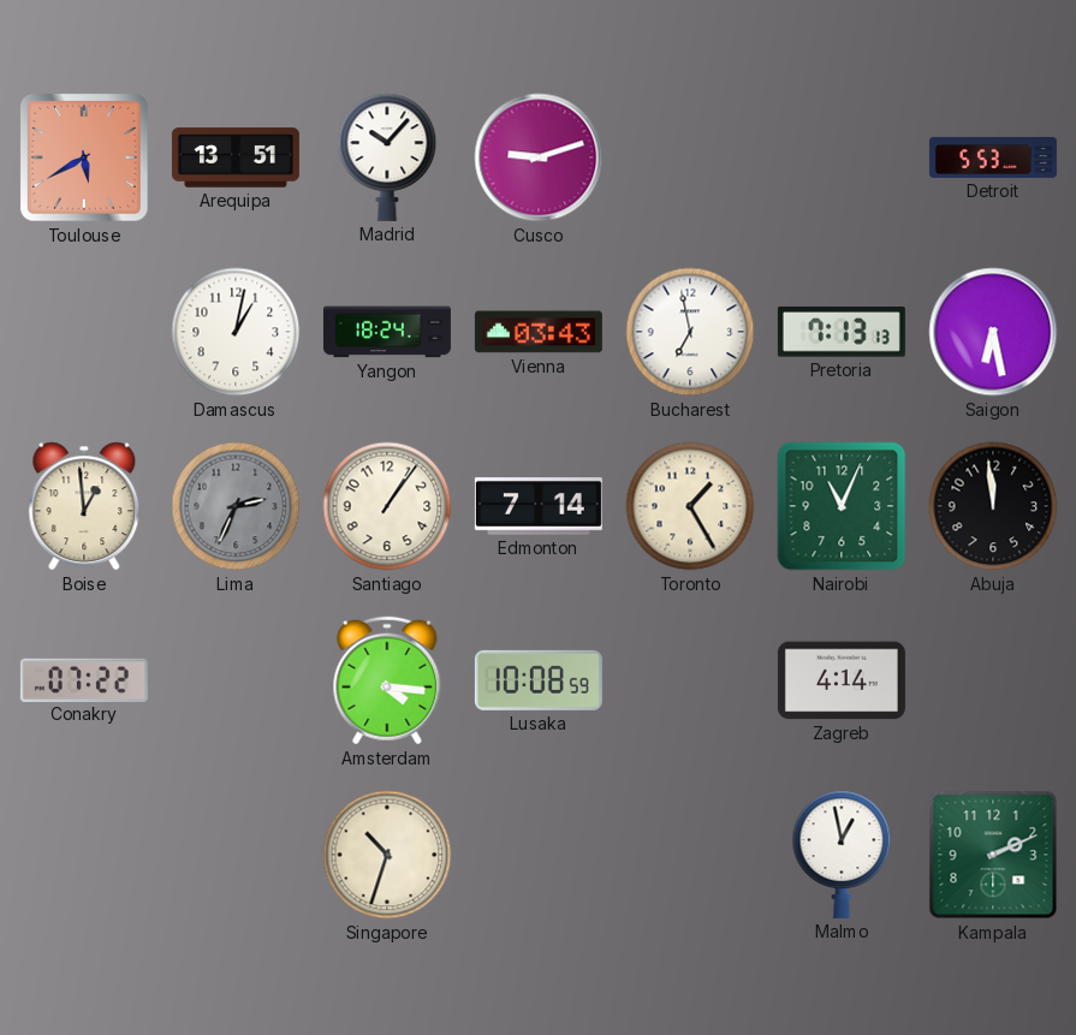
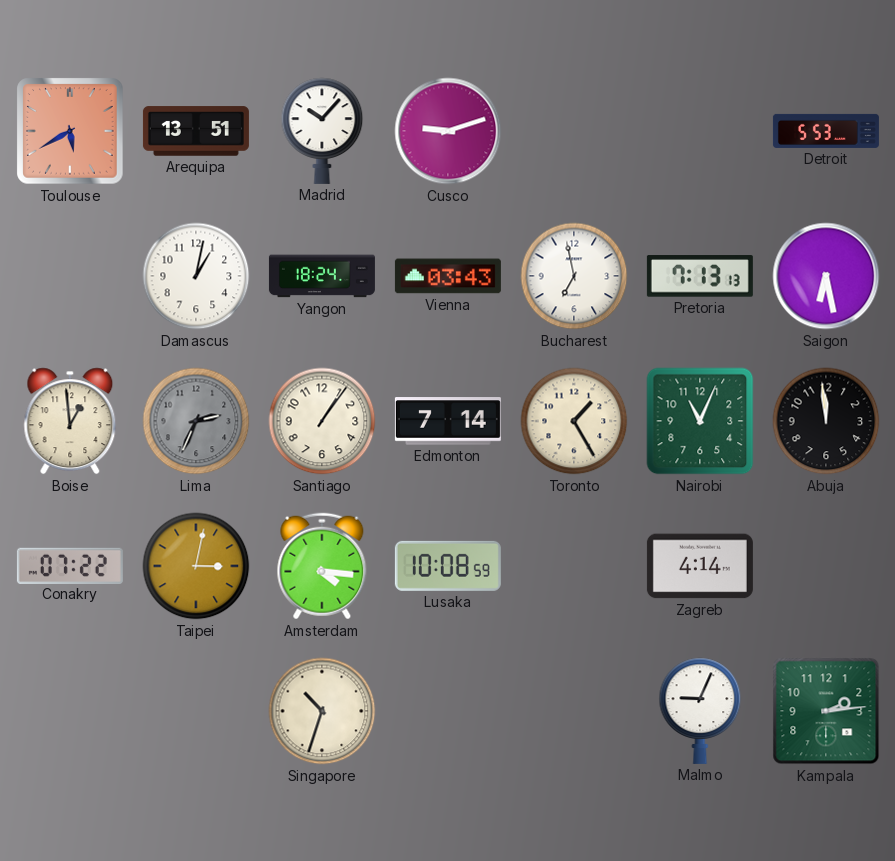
Taipei: none -> 3:02
Malmo: 12:58 -> 9:04
Kampala: 2:11 -> 2:14
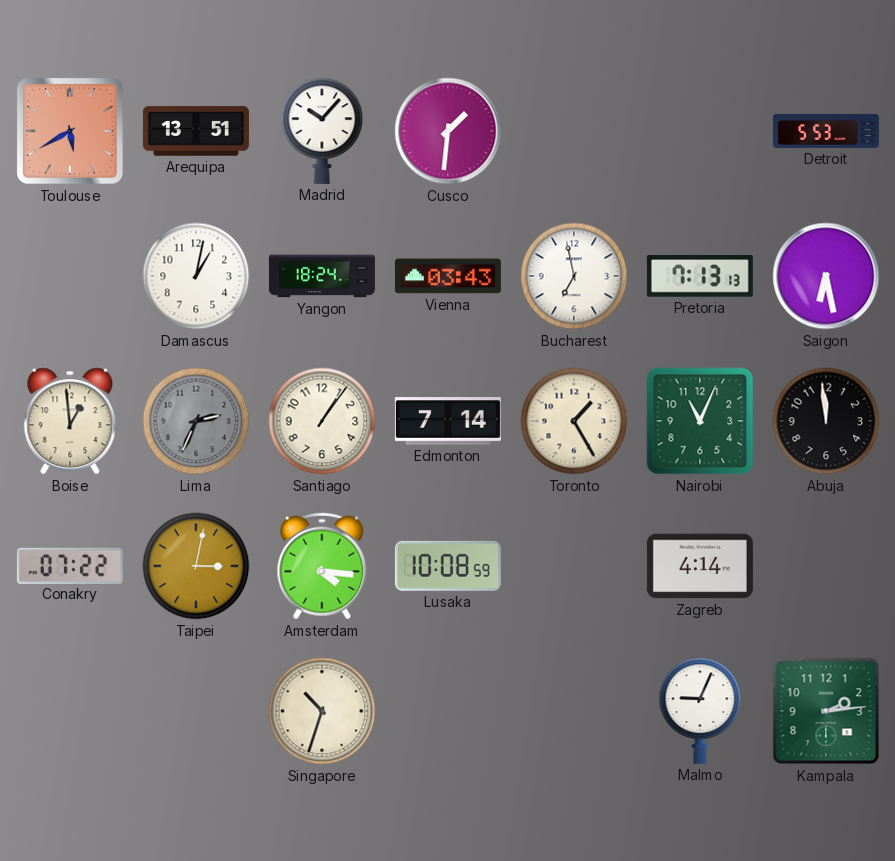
Cusco: 9:12 -> 1:31
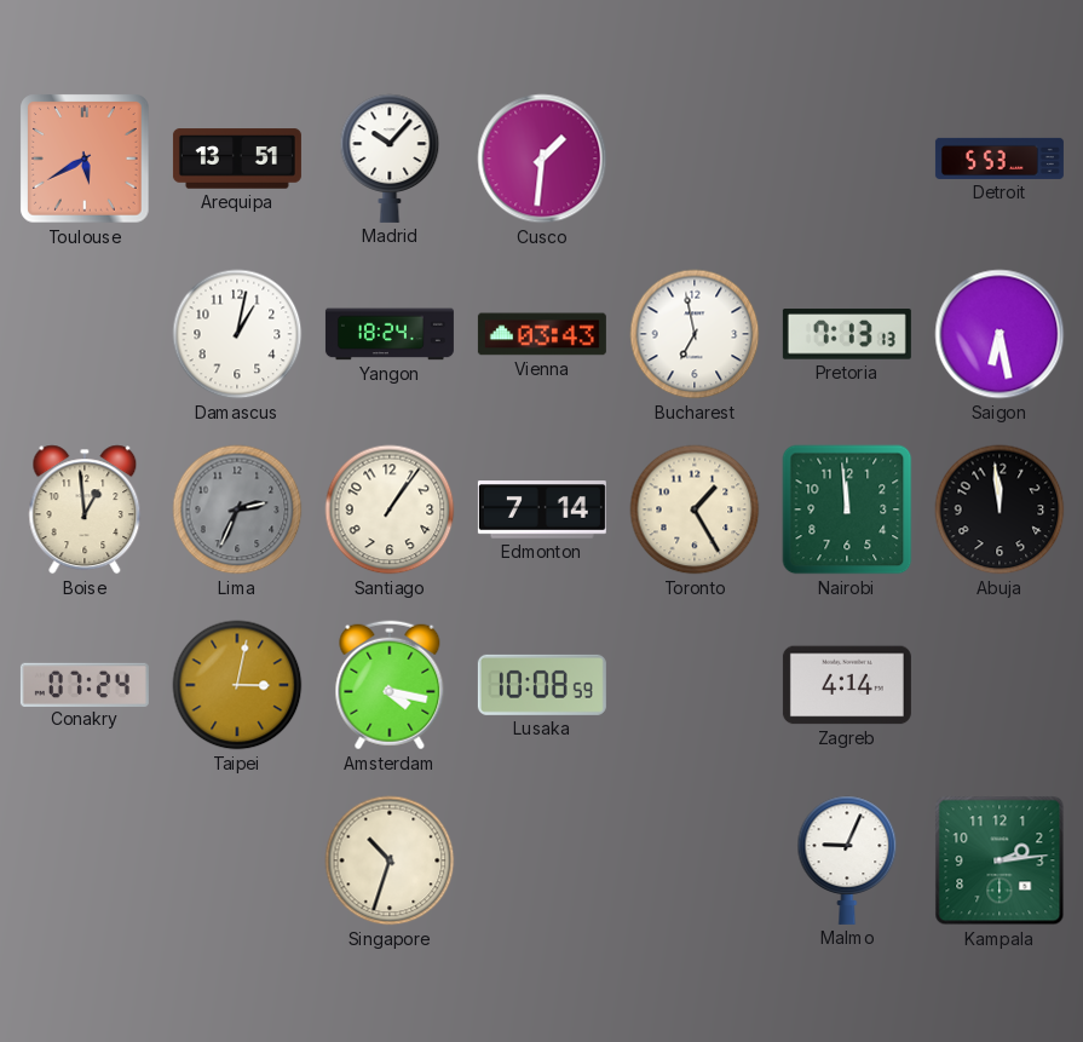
Nairobi: 11:04 -> 11:59
Conakry: 07:22 -> 07:24
Amsterdam: 4:16 -> 4:17
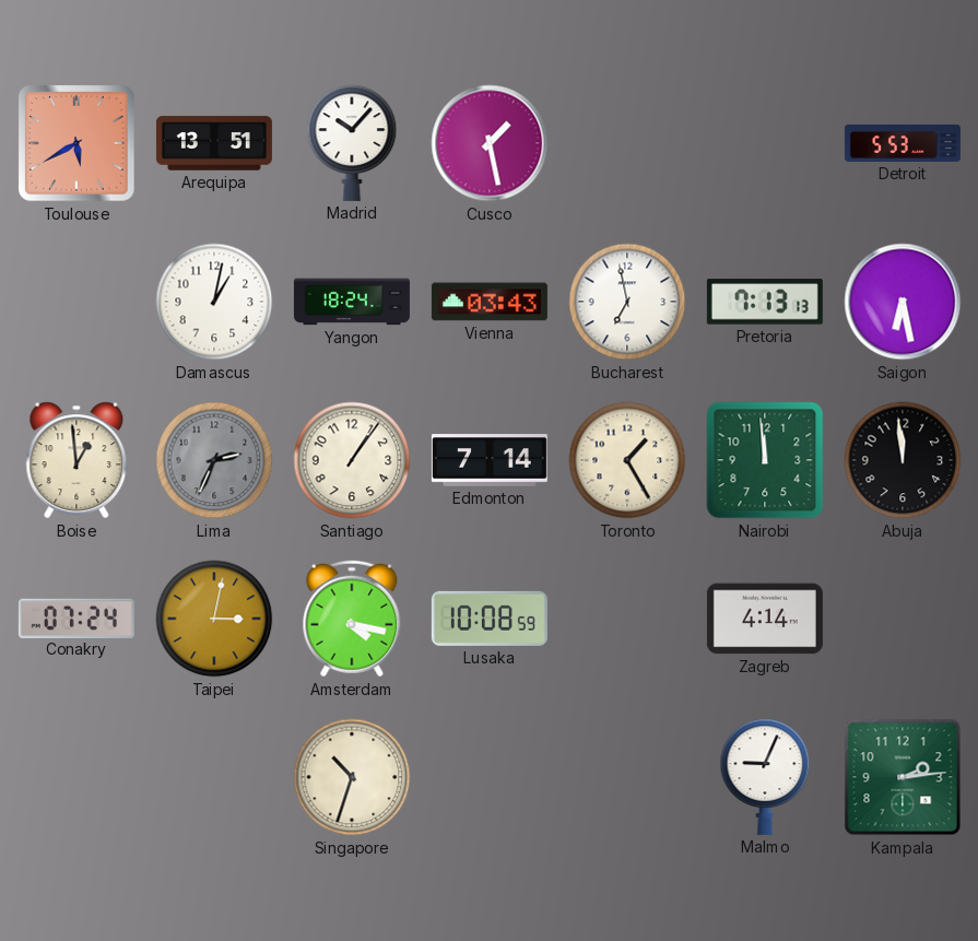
Cusco: 1:31 -> 1:28
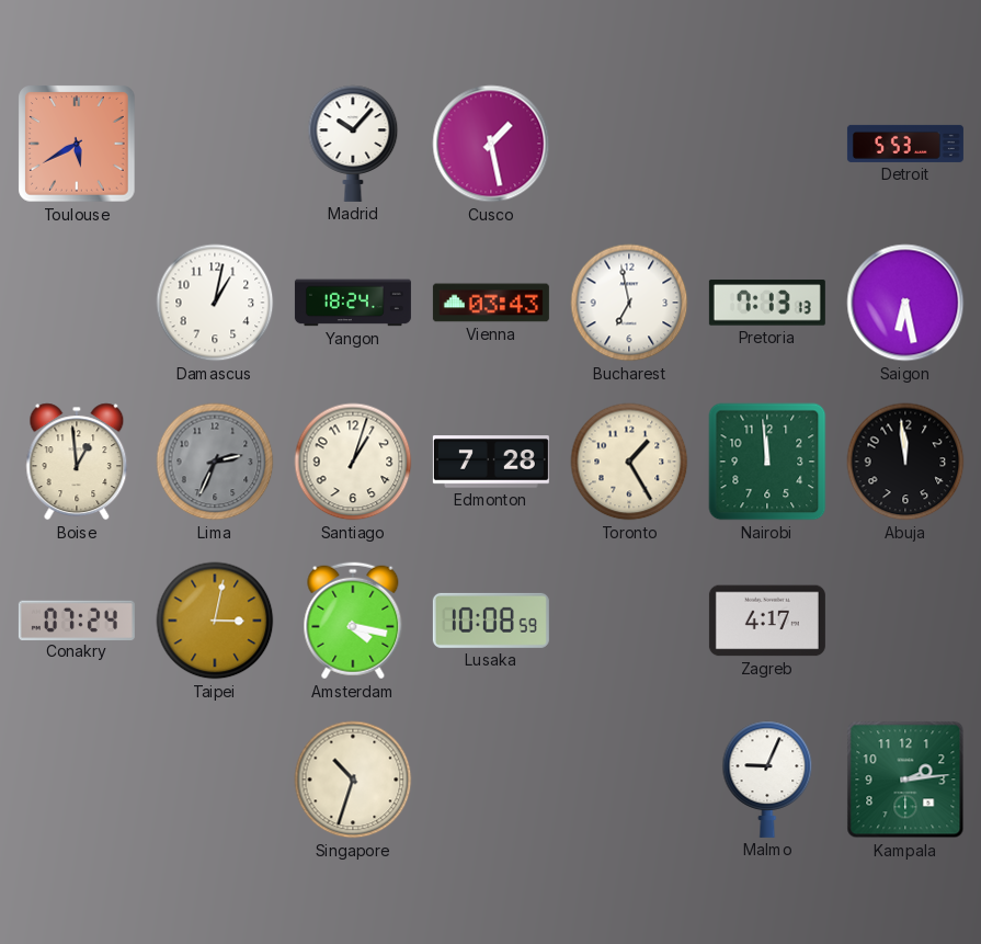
Arequipa: 13:51 -> none
Santiago: 1:06 -> 1:03
Edmonton: 7:14 -> 7:28
Zagreb: 4:14 -> 4:17
